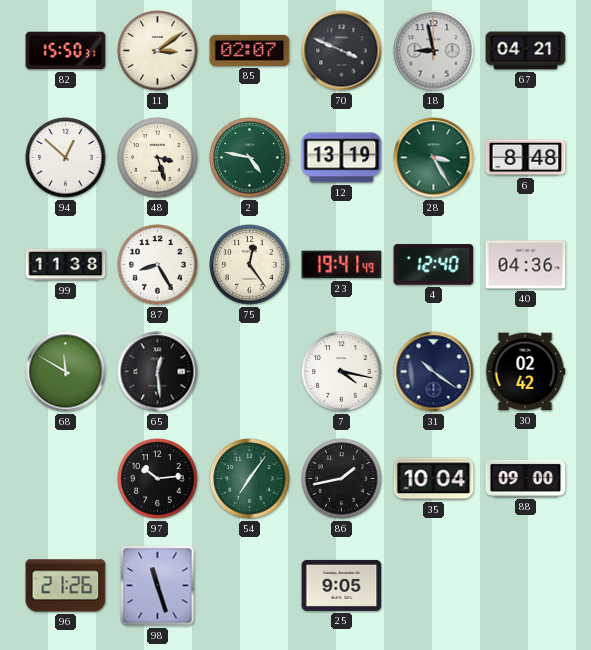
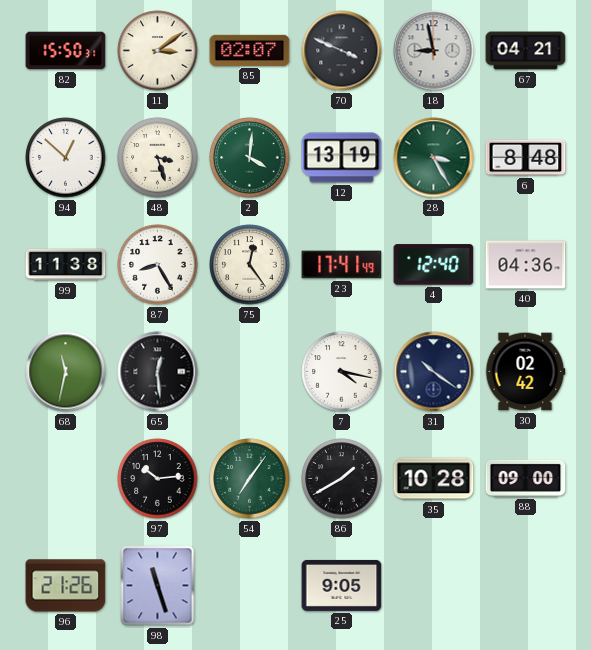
2: 4:47 -> 4:01
23: 19:41 -> 17:41
68: 11:50 -> 11:32
86: 1:43 -> 1:40
35: 10:04 -> 10:28
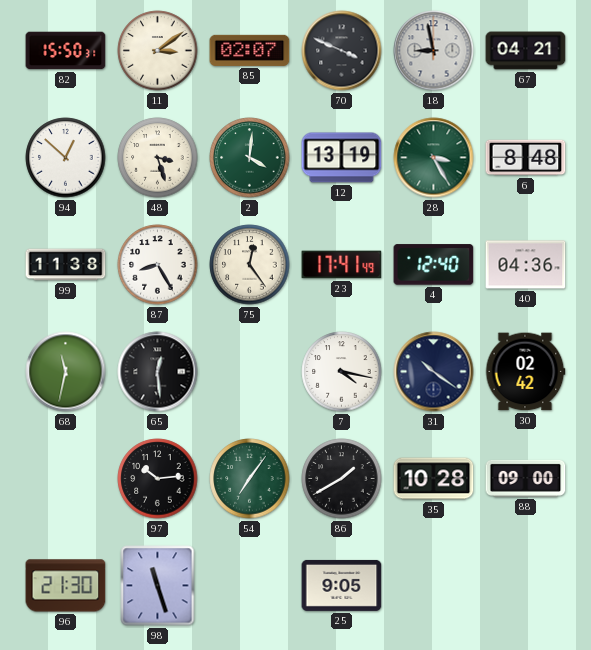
96: 21:26 -> 21:30
